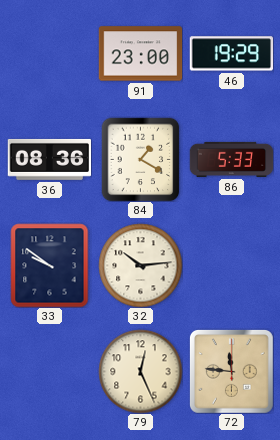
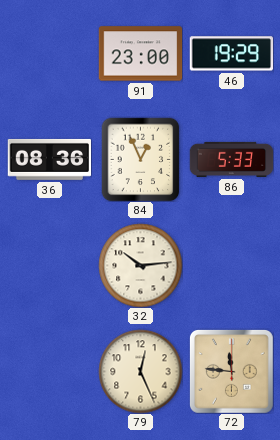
84: 1:20 -> 12:56
33: 9:51 -> none
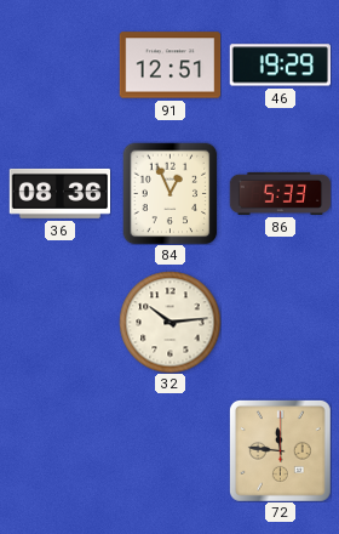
91: 23:00 -> 12:51
79: 12:26 -> none
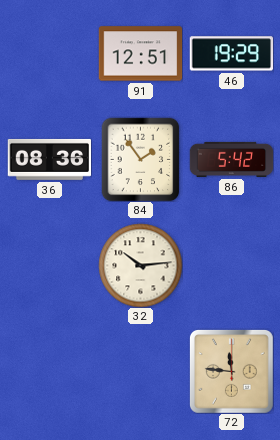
84: 12:56 -> 1:54
86: 5:33 -> 5:42
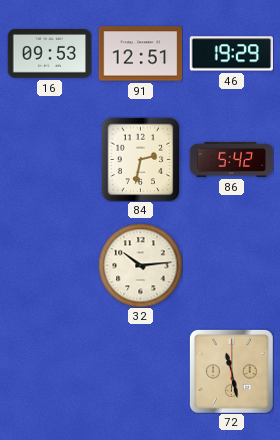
16: none -> 09:53
36: 08:36 -> none
84: 1:54 -> 2:32
72: 11:46 -> 11:28
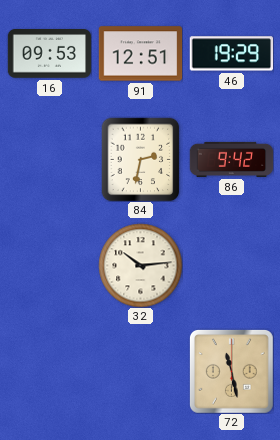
86: 5:42 -> 9:42
